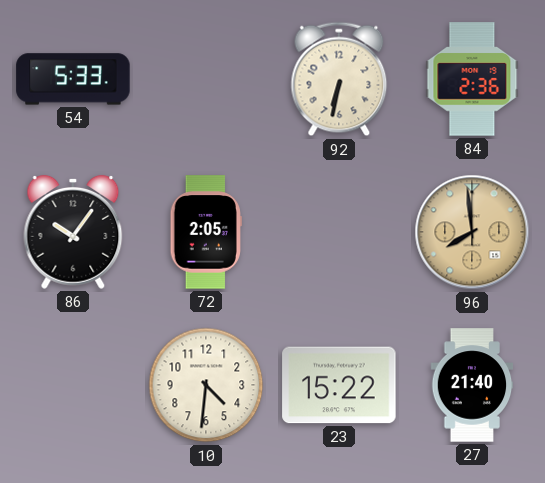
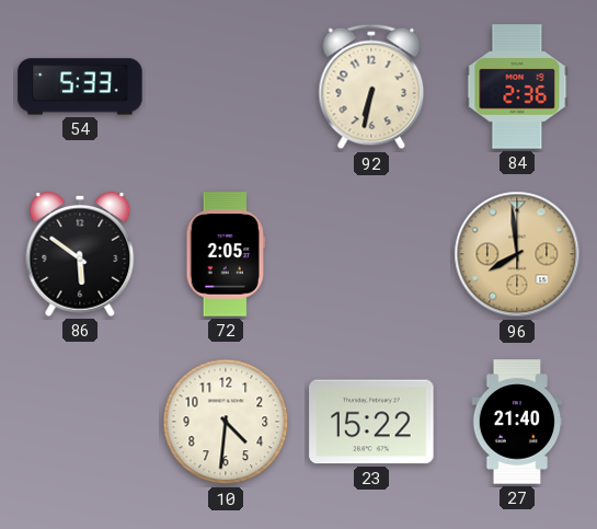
86: 10:06 -> 5:51
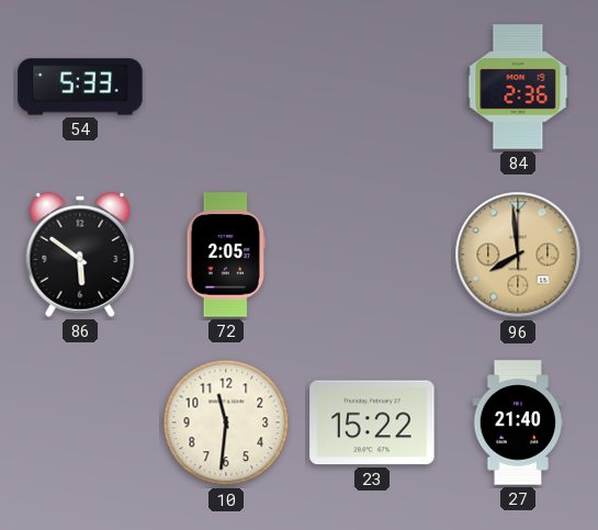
92: 6:32 -> none
10: 4:31 -> 11:31
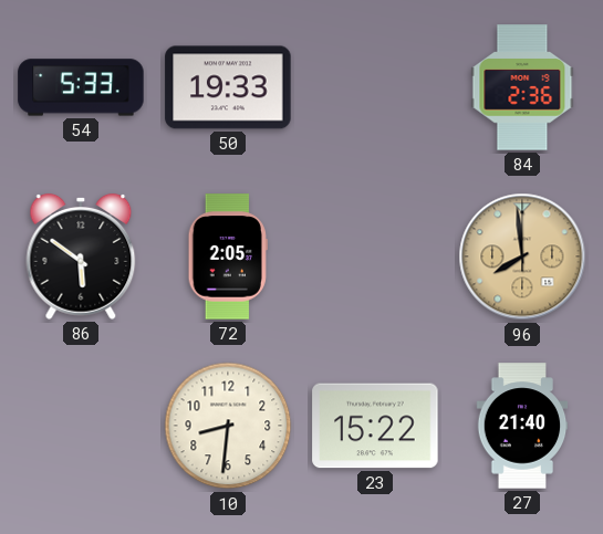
50: none -> 19:33
10: 11:31 -> 8:31
